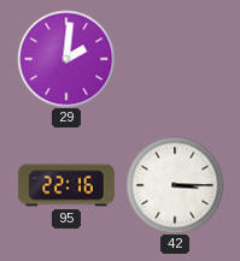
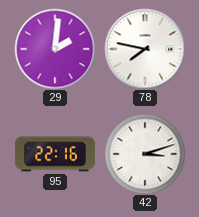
78: none -> 7:47
42: 3:15 -> 3:12
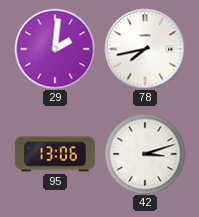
78: 7:47 -> 7:43
95: 22:16 -> 13:06
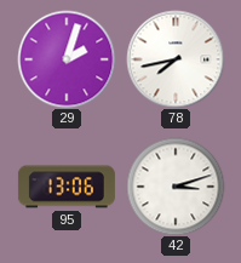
29: 2:01 -> 2:03
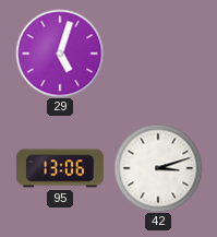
29: 2:03 -> 5:03
78: 7:43 -> none
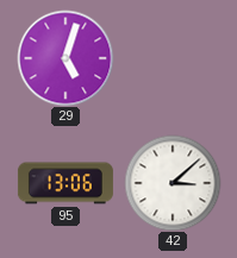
42: 3:12 -> 3:08
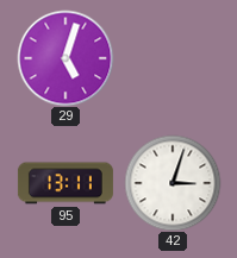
95: 13:06 -> 13:11
42: 3:08 -> 3:03
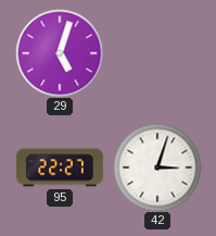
95: 13:11 -> 22:27
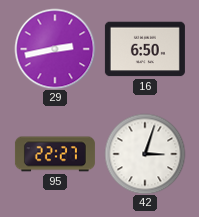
29: 5:03 -> 2:43
16: none -> 6:50
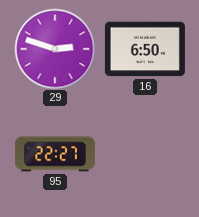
29: 2:43 -> 2:48
42: 3:03 -> none
